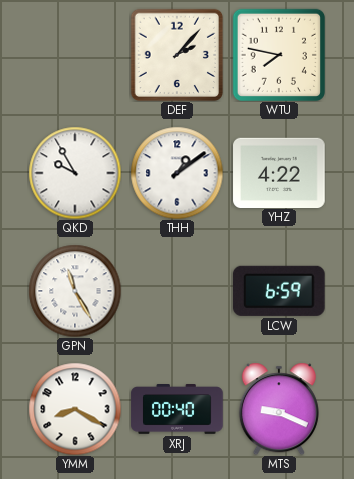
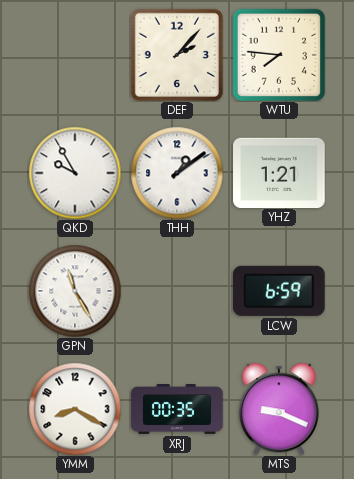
WTU: 7:47 -> 7:46
YHZ: 4:22 -> 1:21
XRJ: 00:40 -> 00:35
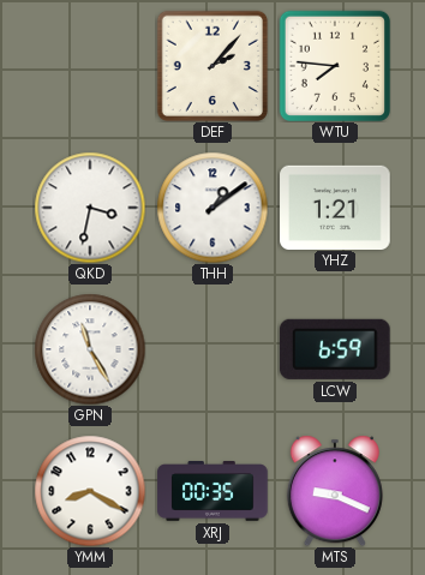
QKD: 9:55 -> 3:32
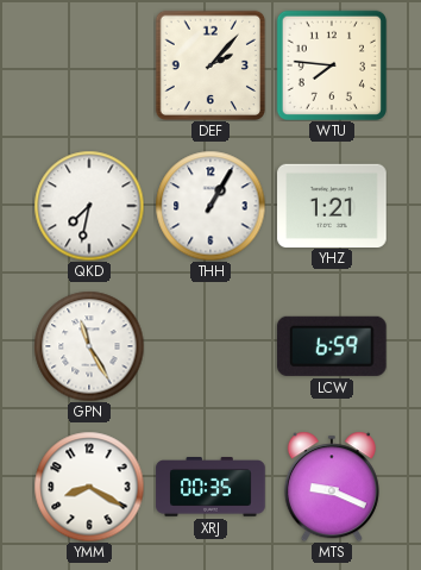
QKD: 3:32 -> 7:32
THH: 1:09 -> 1:05
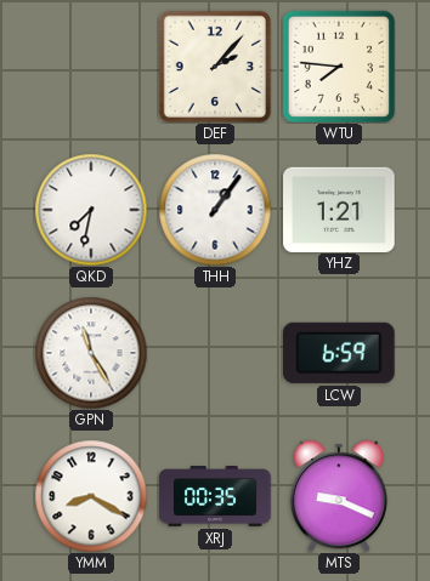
THH: 1:05 -> 1:06
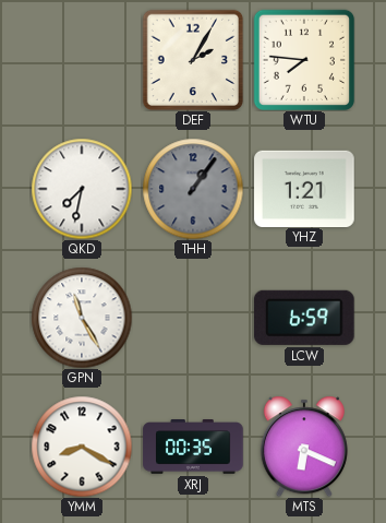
DEF: 2:07 -> 2:05
THH dial: white -> grey
MTS: 9:19 -> 6:19
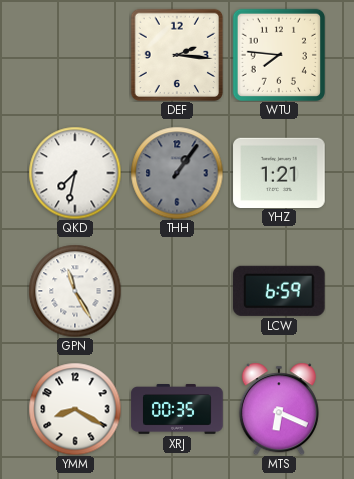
DEF: 2:05 -> 2:16
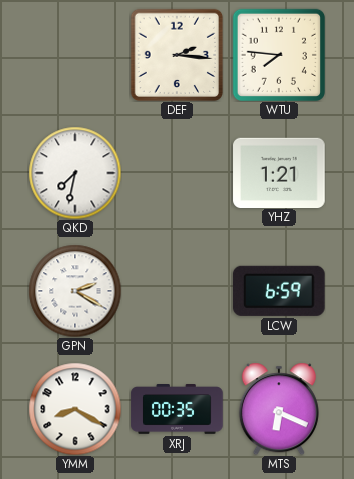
THH: 1:06 -> none
GPN: 11:25 -> 2:20
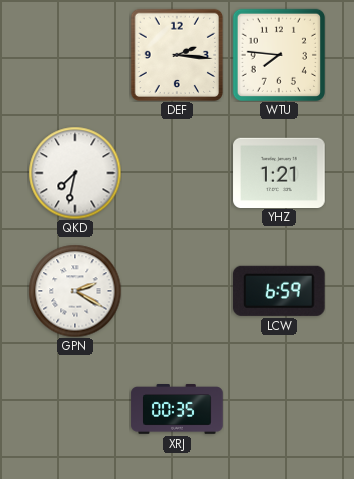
YMM: 8:20 -> none
MTS: 6:19 -> none
